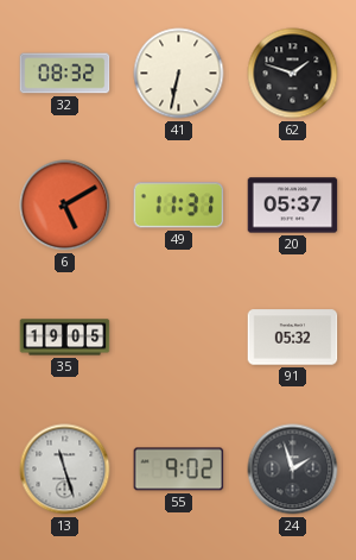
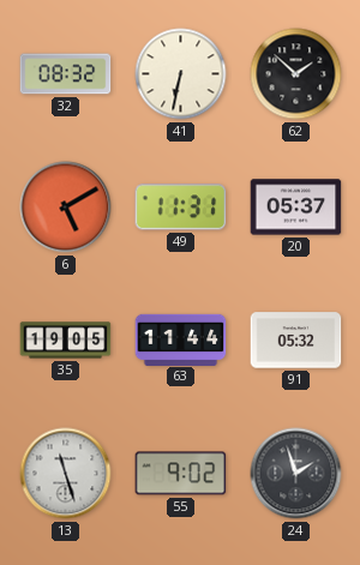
62: 1:48 -> 1:52
63: none -> 11:44
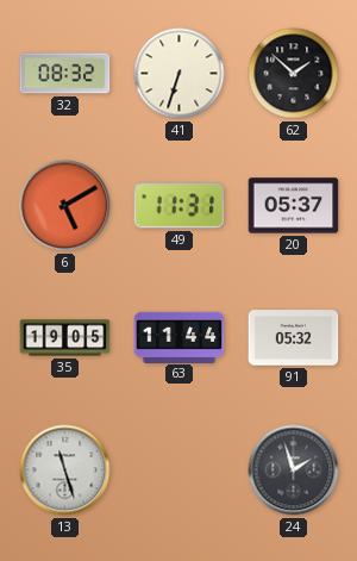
41: 6:32 -> 6:33
55: 9:02 -> none
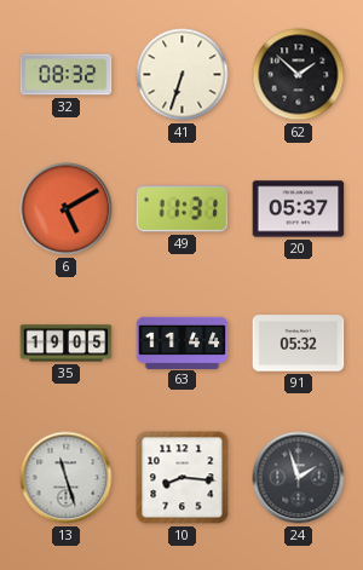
10: none -> 8:16
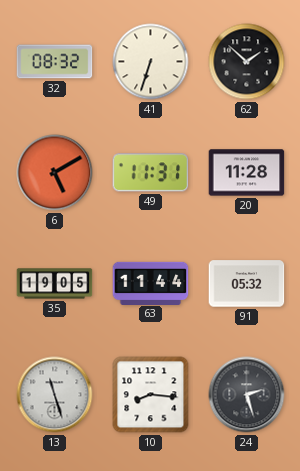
20: 05:37 -> 11:28
24: 1:57 -> 2:27
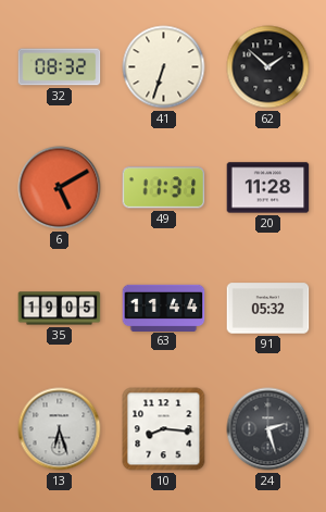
13: 11:27 -> 6:27
